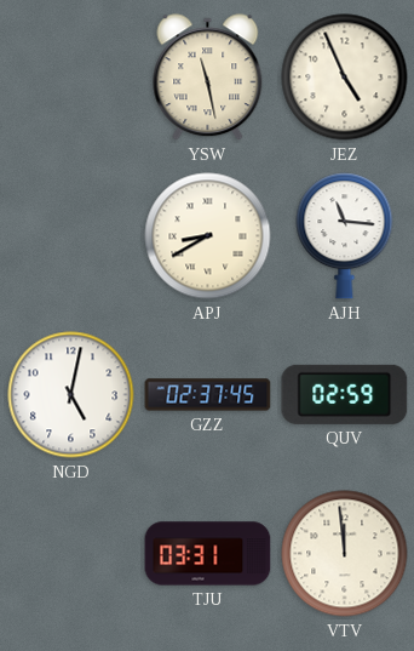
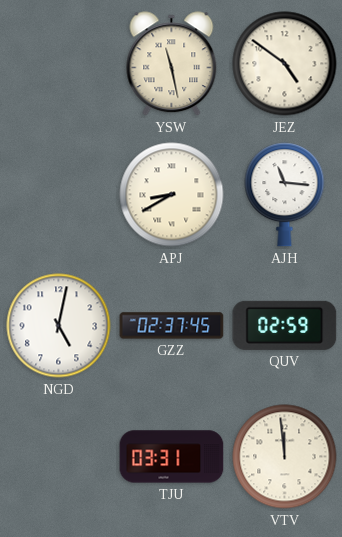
JEZ: 4:56 -> 4:51
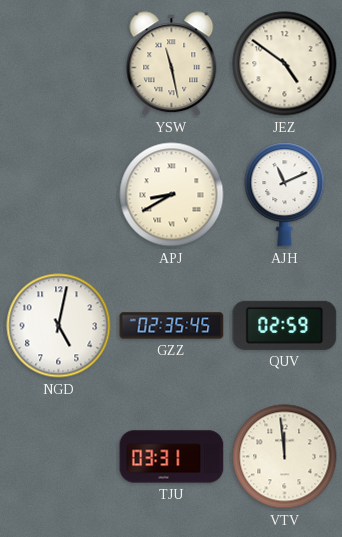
AJH: 11:16 -> 11:11
GZZ: 02:37 -> 02:35
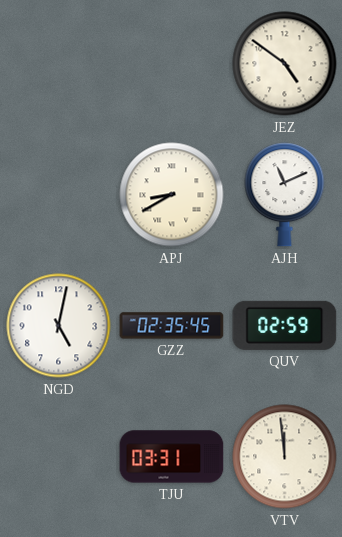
YSW: 11:28 -> none
